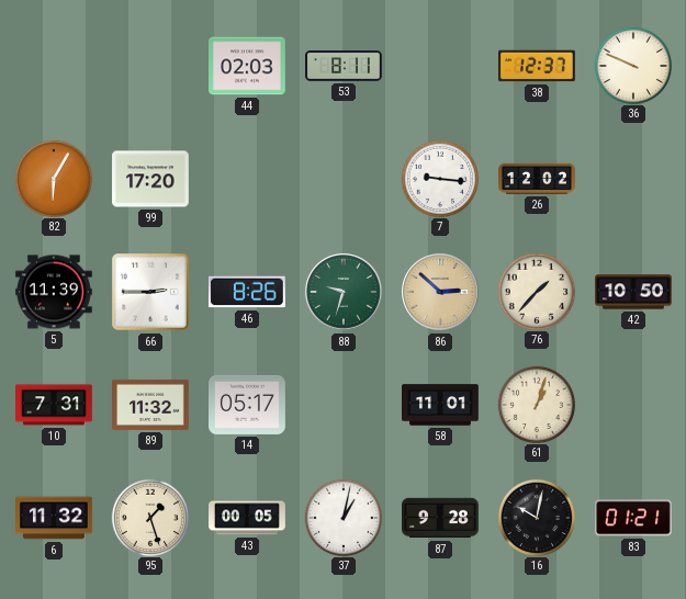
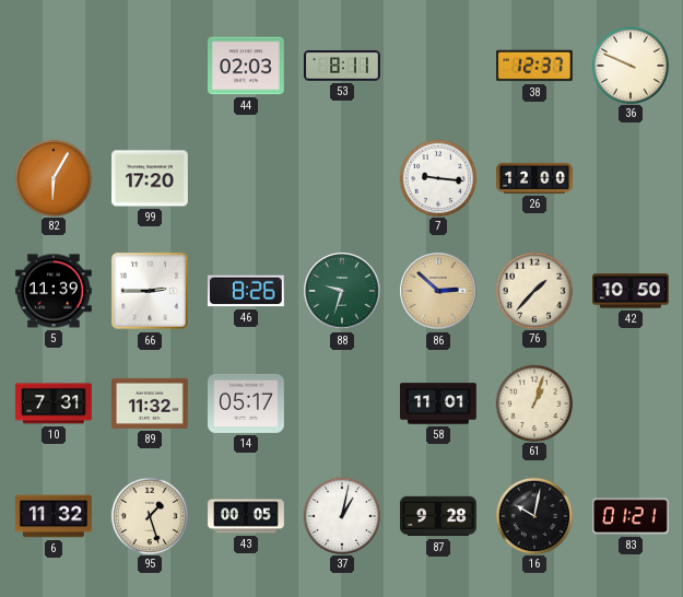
26: 12:02 -> 12:00
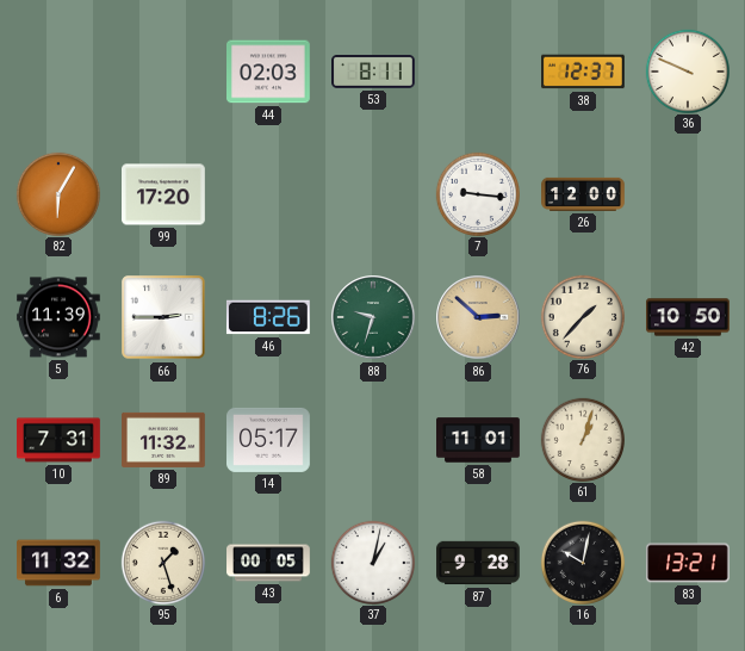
83: 01:21 -> 13:21
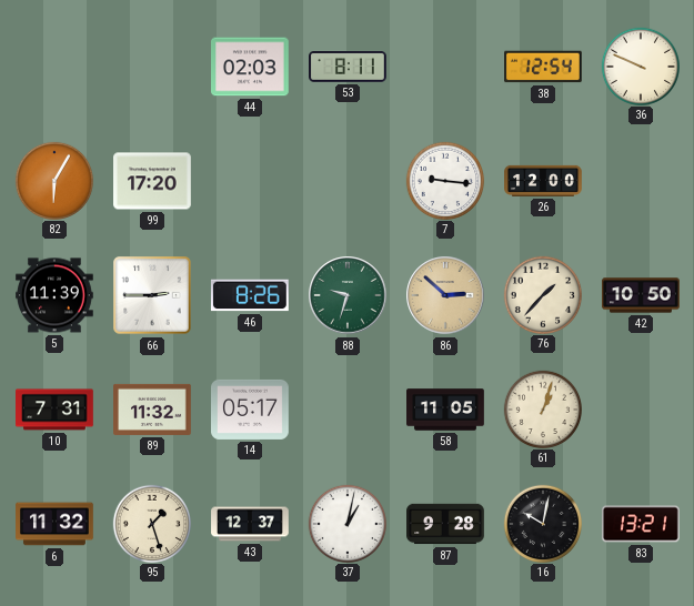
38: 12:37 -> 12:54
58: 11:01 -> 11:05
43: 00:05 -> 12:37
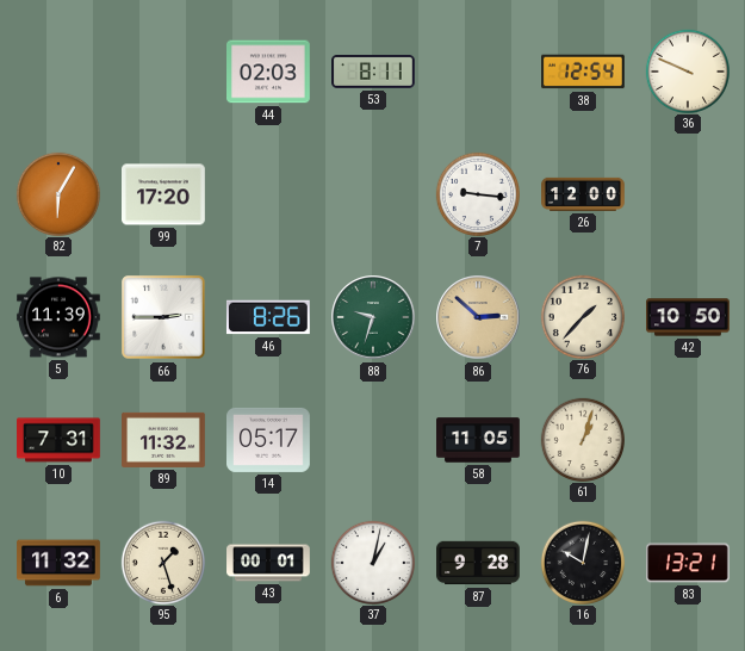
43: 12:37 -> 00:01
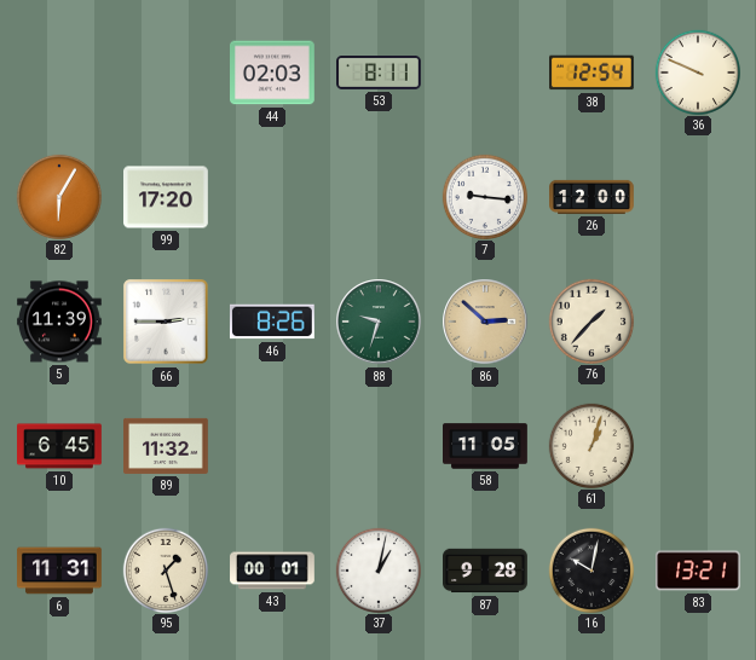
42: 10:50 -> none
10: 7:31 -> 6:45
14: 05:17 -> none
6: 11:32 -> 11:31
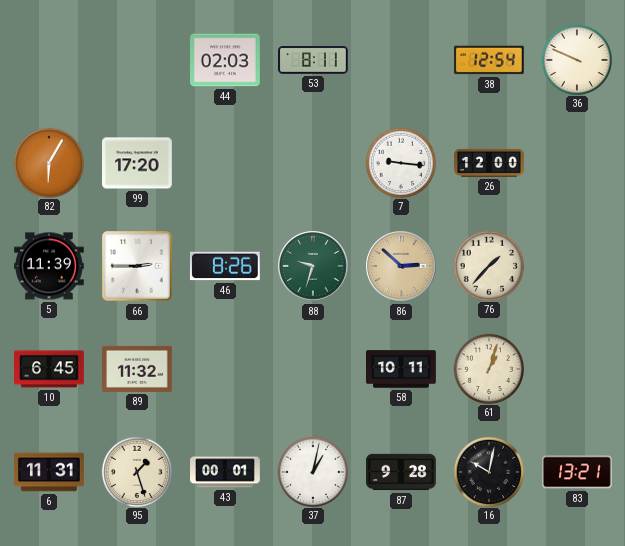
58: 11:05 -> 10:11
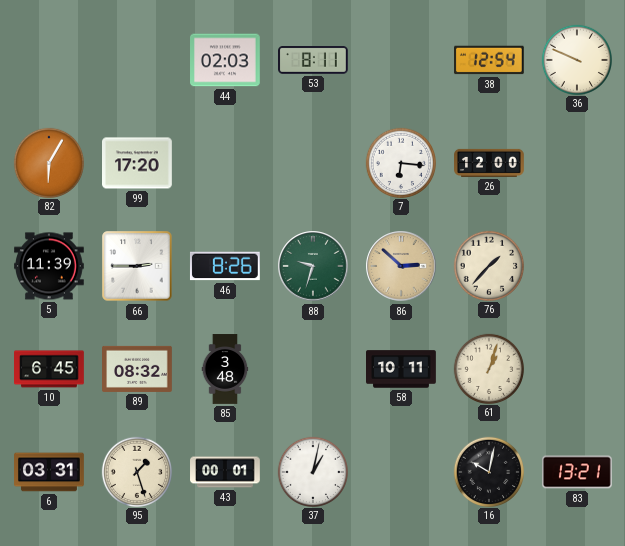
7: 9:16 -> 6:16
89: 11:32 -> 08:32
85: none -> 3:48
6: 11:31 -> 03:31
87: 9:28 -> none
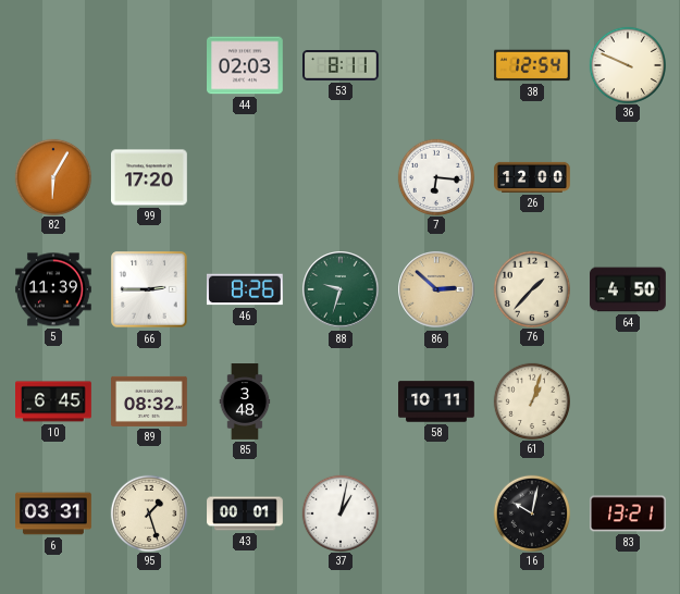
64: none -> 4:50
